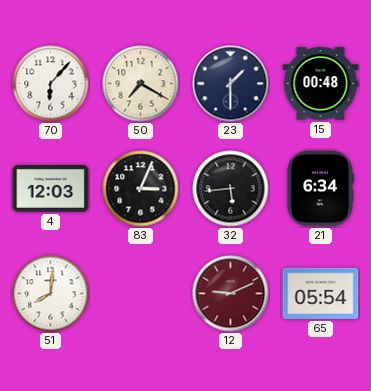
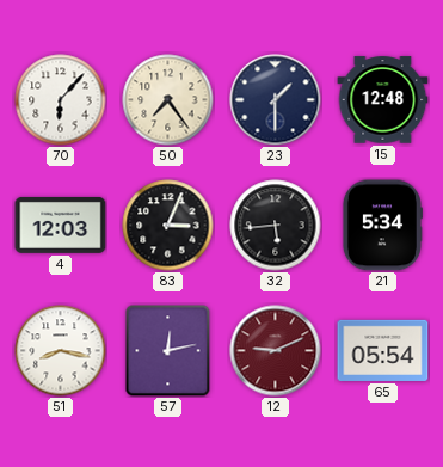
50: 7:20 -> 7:24
15: 00:48 -> 12:48
21: 6:34 -> 5:34
51: 8:01 -> 8:17
57: none -> 12:13
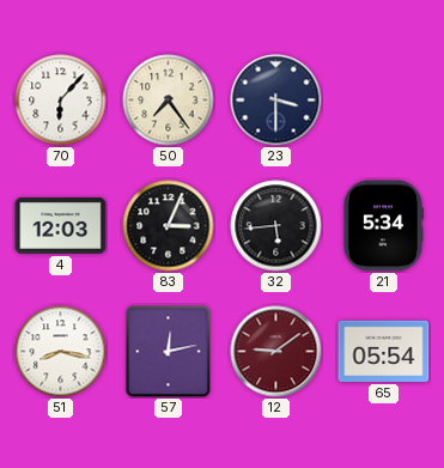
23: 1:30 -> 3:30
15: 12:48 -> none
12: 9:11 -> 9:09
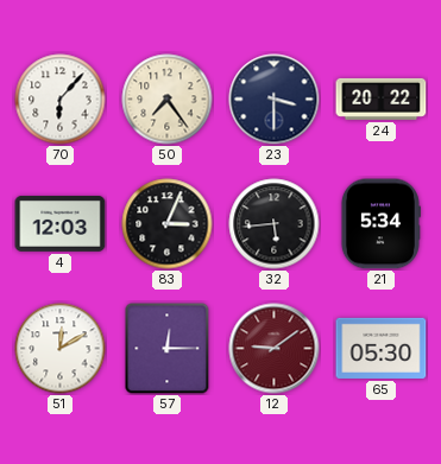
24: none -> 20:22
51: 8:17 -> 12:10
57: 12:13 -> 12:15
65: 05:54 -> 05:30
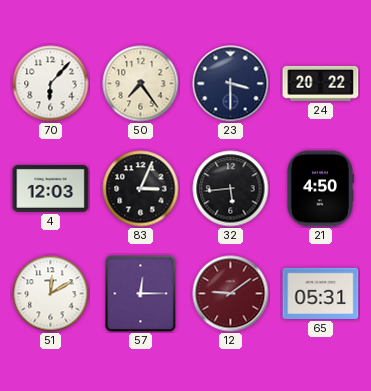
21: 5:34 -> 4:50
65: 05:30 -> 05:31
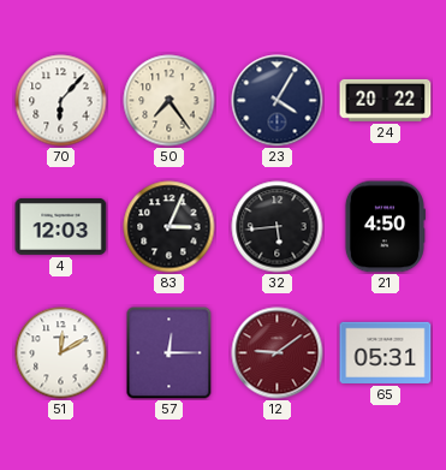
23: 3:30 -> 4:05
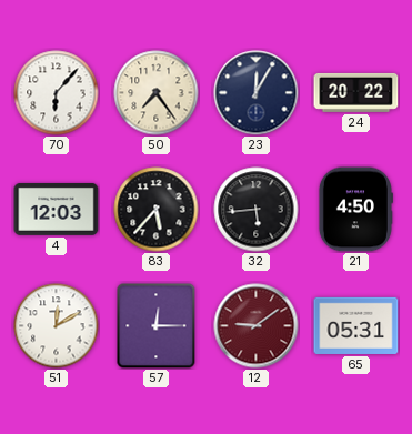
23: 4:05 -> 12:05
83: 3:04 -> 5:37
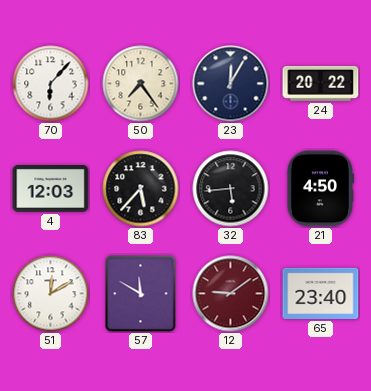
57: 12:15 -> 11:50
65: 05:31 -> 23:40
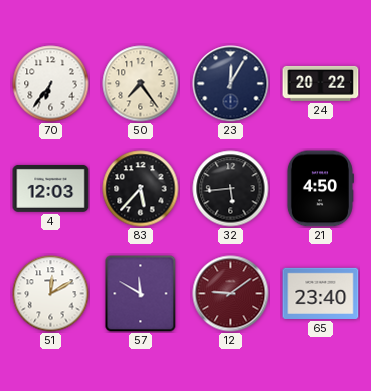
70: 6:07 -> 6:36
